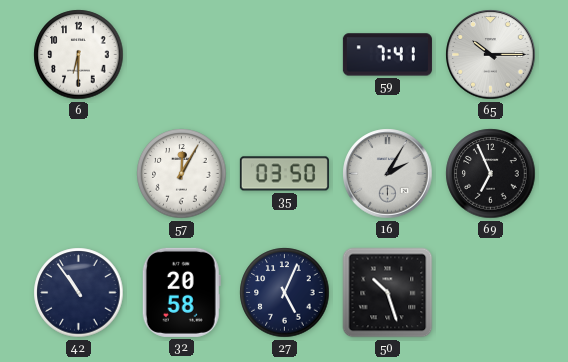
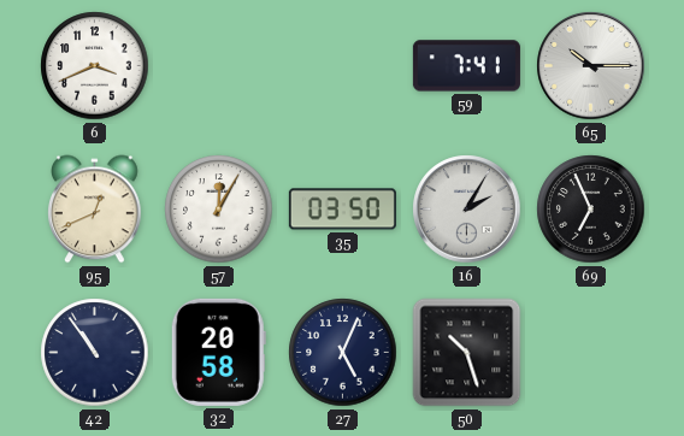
6: 6:30 -> 3:41
95: none -> 12:41
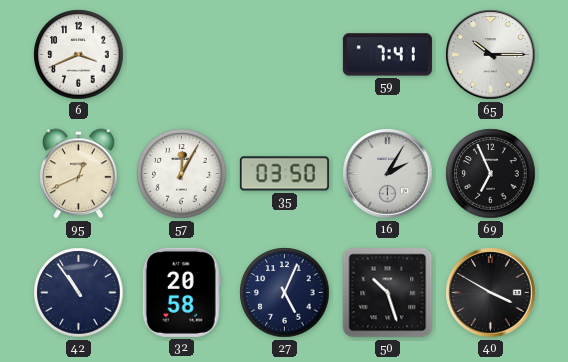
40: none -> 3:50
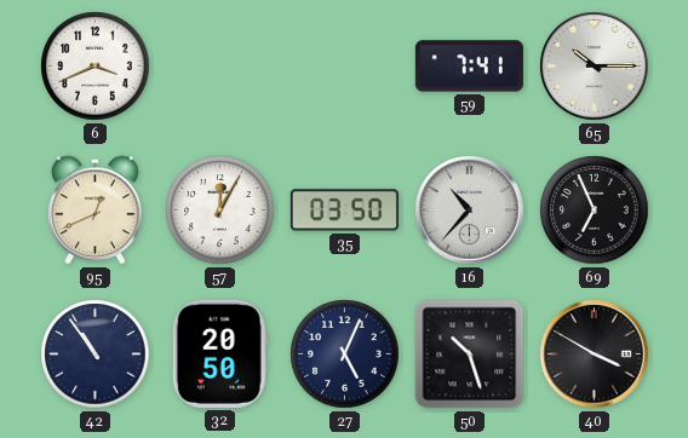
16: 2:05 -> 10:37
32: 20:58 -> 20:50
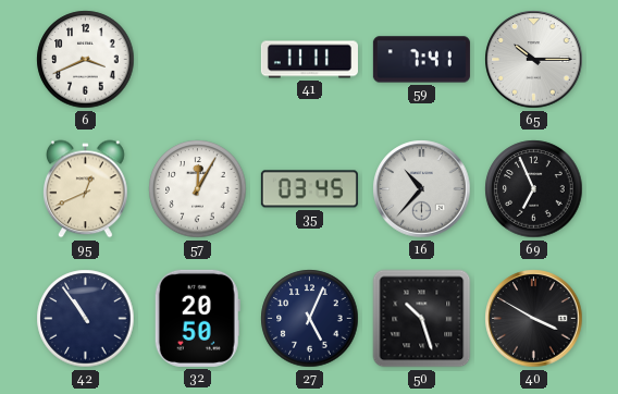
41: none -> 11:11
35: 03:50 -> 03:45
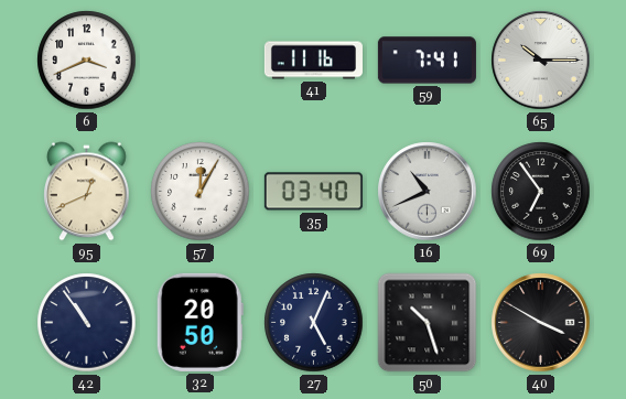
41: 11:11 -> 11:16
35: 03:45 -> 03:40
16: 10:37 -> 10:41
69: 6:56 -> 6:54
